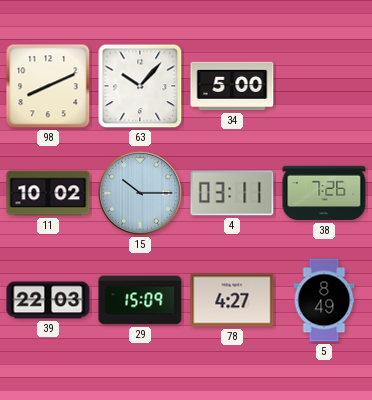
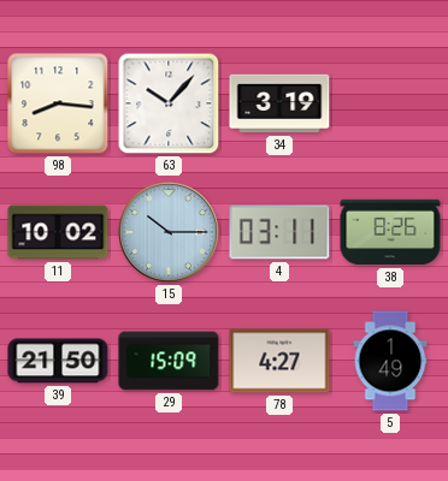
98: 8:11 -> 8:16
34: 5:00 -> 3:19
38: 7:26 -> 8:26
39: 22:03 -> 21:50
5: 8:49 -> 1:49
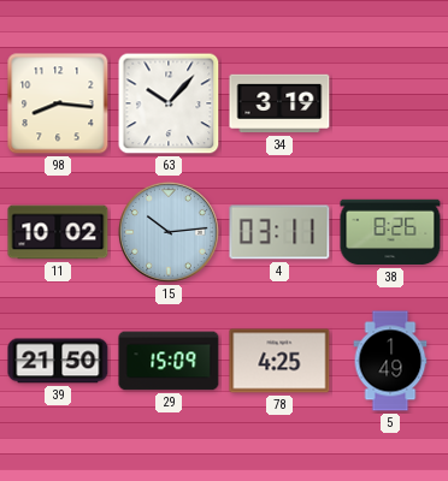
15: 10:15 -> 10:14
78: 4:27 -> 4:25
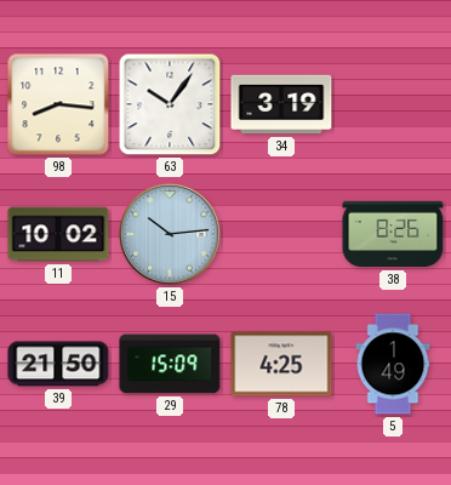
63: 10:07 -> 10:06
4: 03:11 -> none
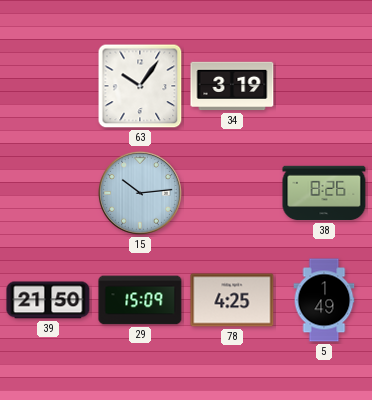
98: 8:16 -> none
11: 10:02 -> none
